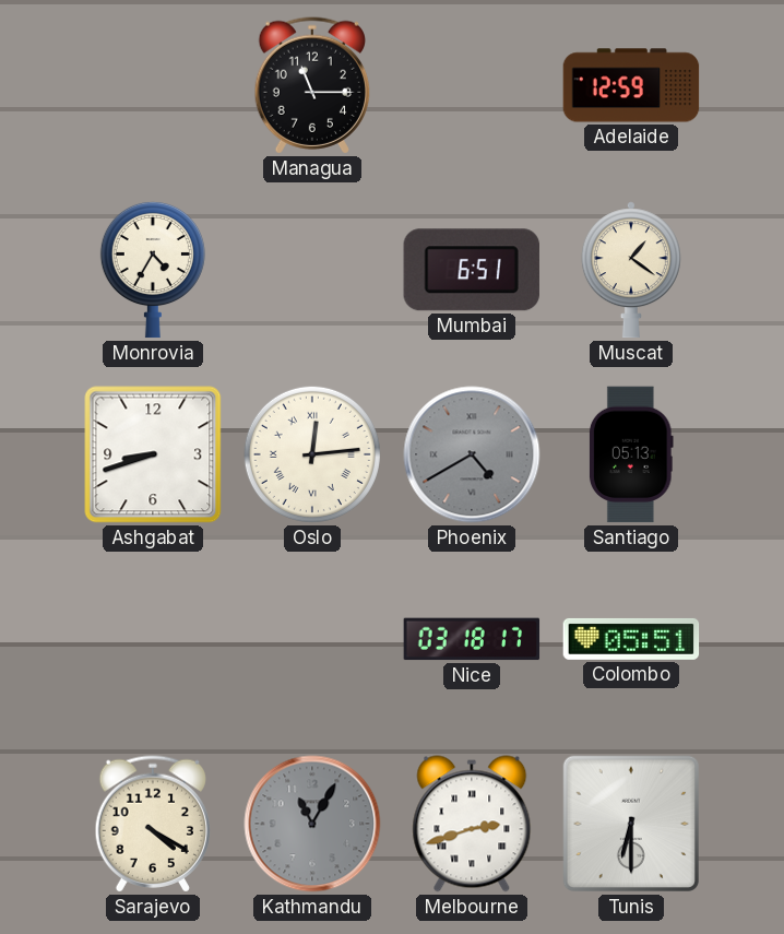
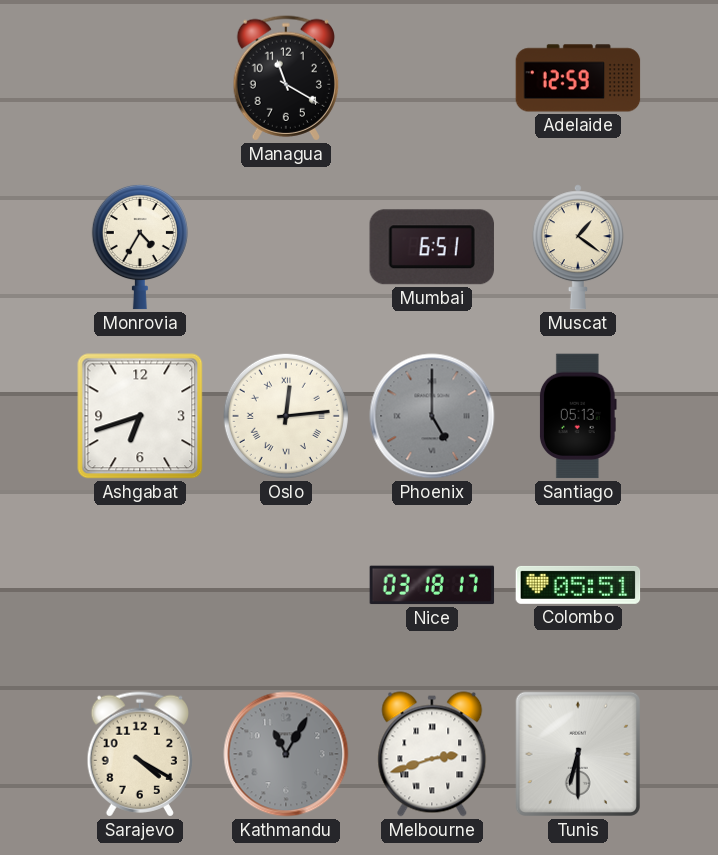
Managua: 11:15 -> 11:20
Ashgabat: 8:42 -> 6:42
Phoenix: 4:40 -> 5:00
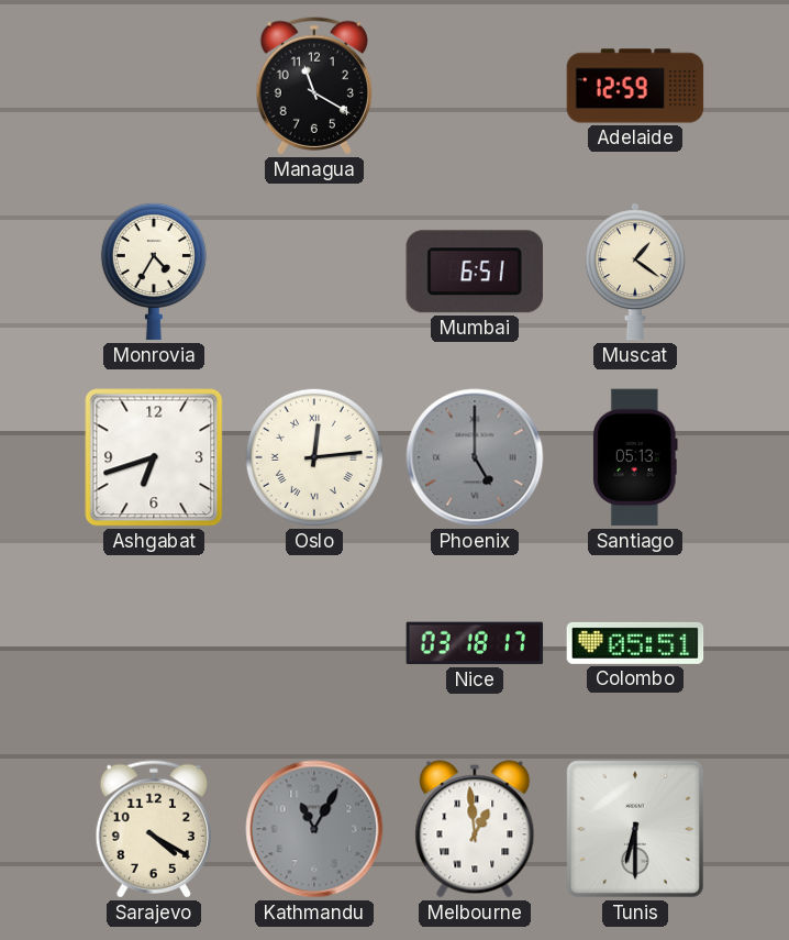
Melbourne: 2:42 -> 12:59
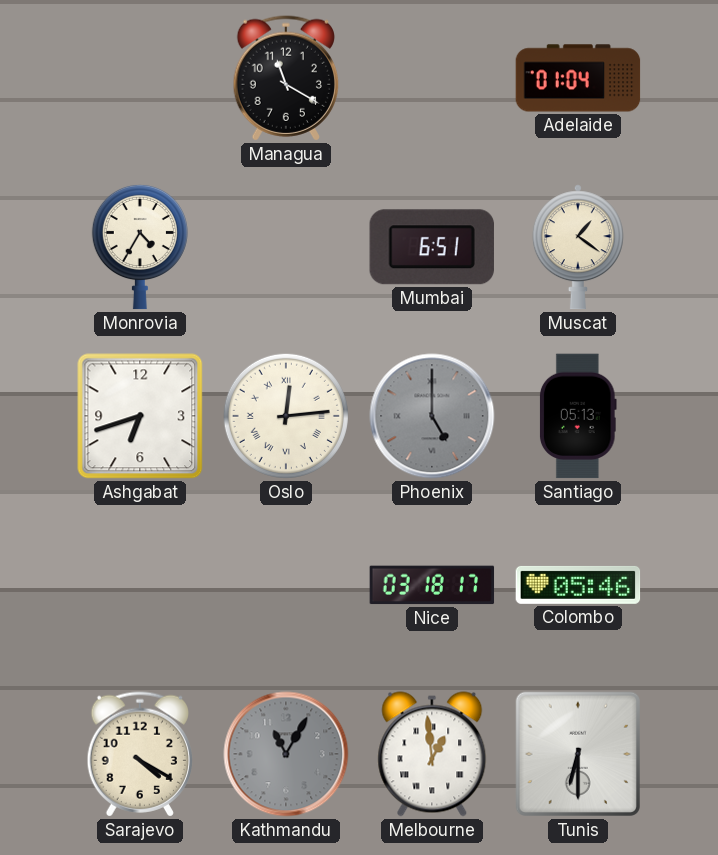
Adelaide: 12:59 -> 01:04
Colombo: 05:51 -> 05:46
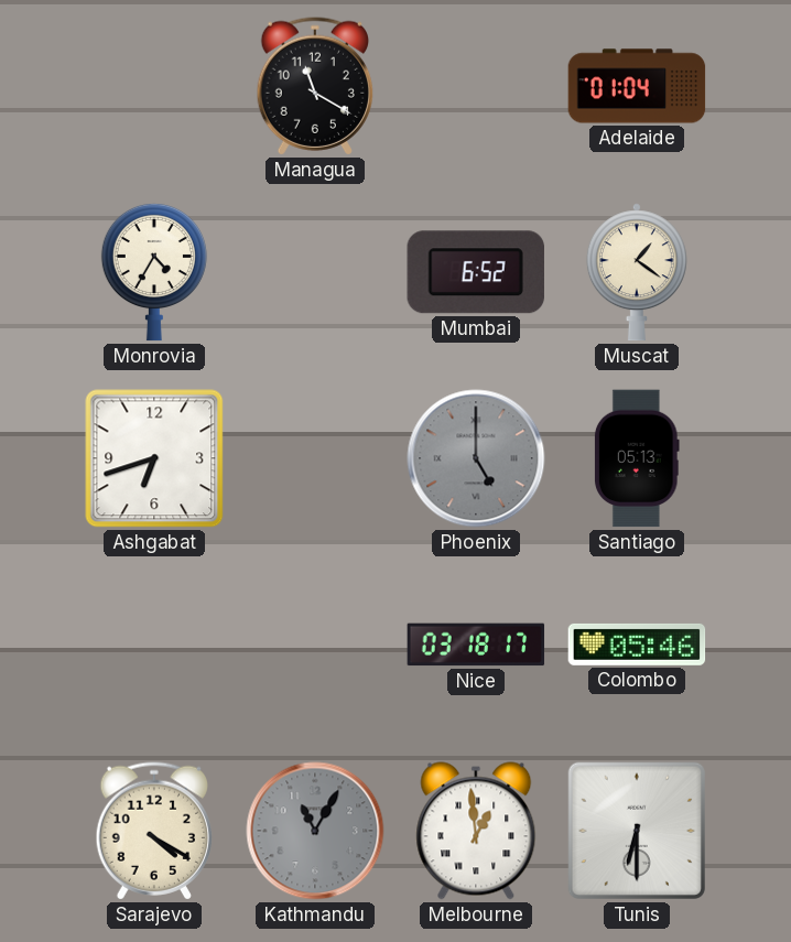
Mumbai: 6:51 -> 6:52
Oslo: 12:14 -> none
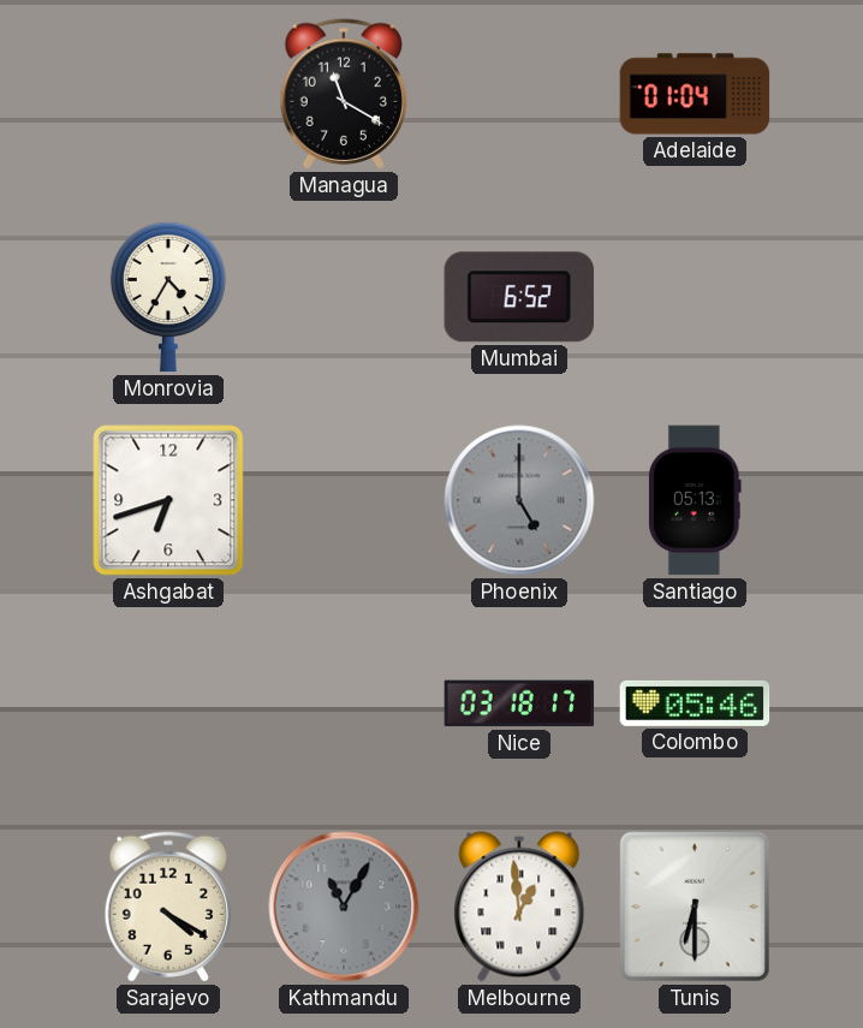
Muscat: 1:21 -> none
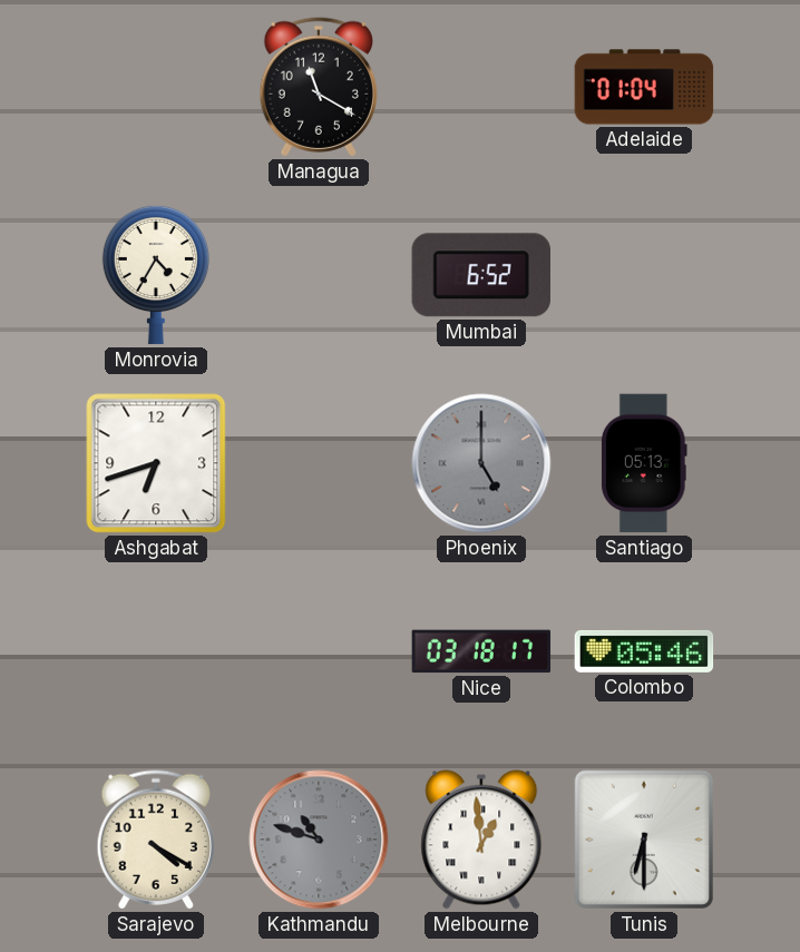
Kathmandu: 11:05 -> 10:48
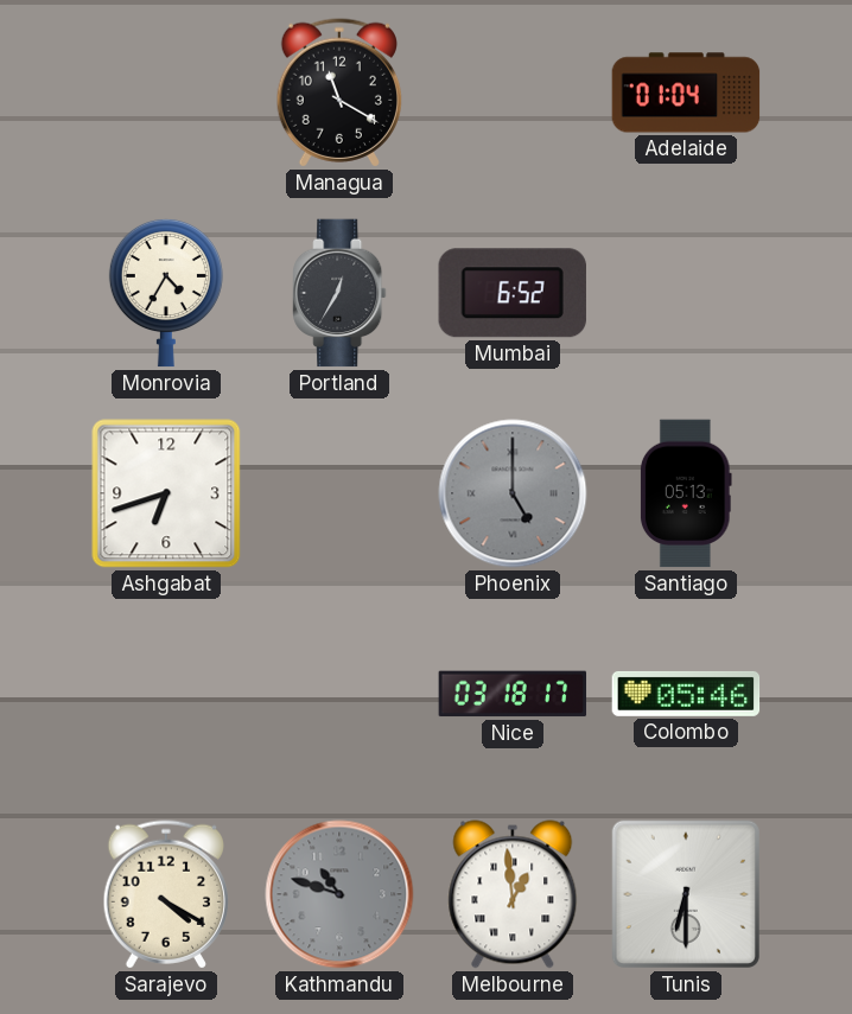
Portland: none -> 12:35
